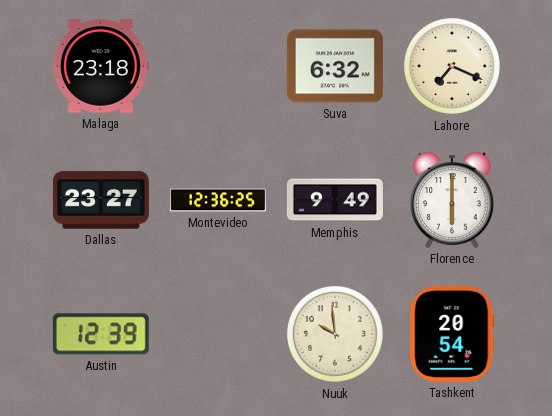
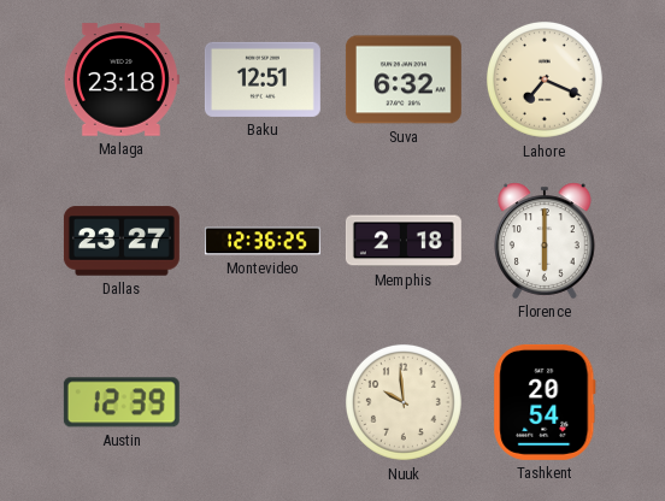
Baku: none -> 12:51
Memphis: 9:49 -> 2:18
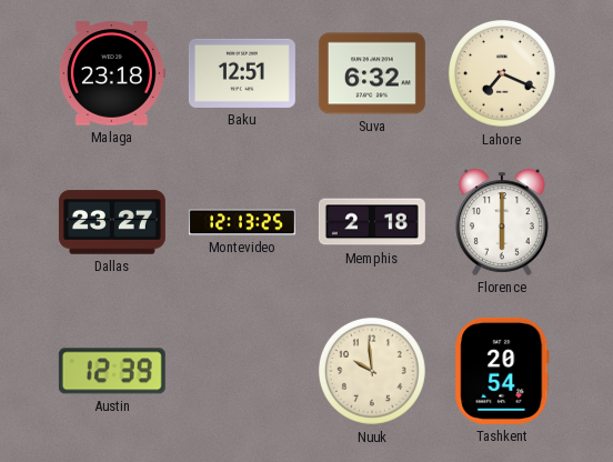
Montevideo: 12:36 -> 12:13
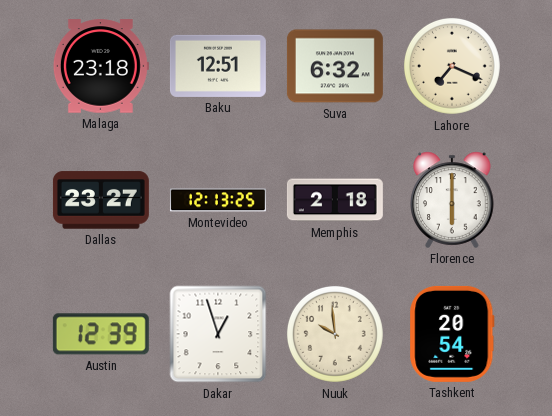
Dakar: none -> 12:57
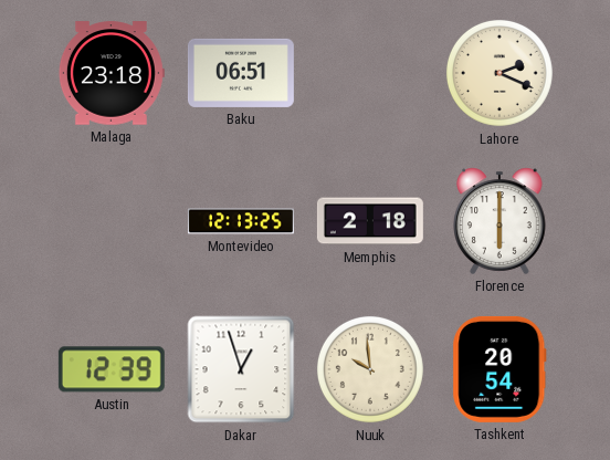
Baku: 12:51 -> 06:51
Suva: 6:32 -> none
Lahore: 7:19 -> 2:19
Dallas: 23:27 -> none
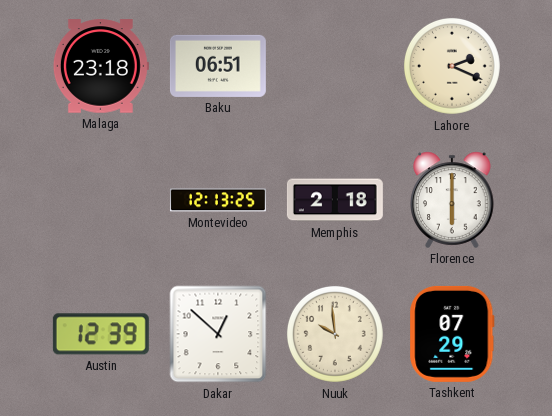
Dakar: 12:57 -> 12:52
Tashkent: 20:54 -> 07:29
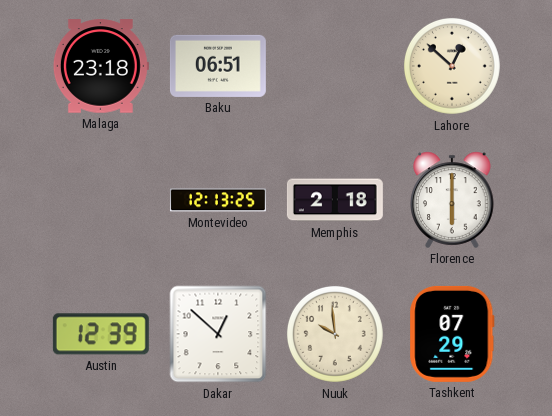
Lahore: 2:19 -> 12:52
